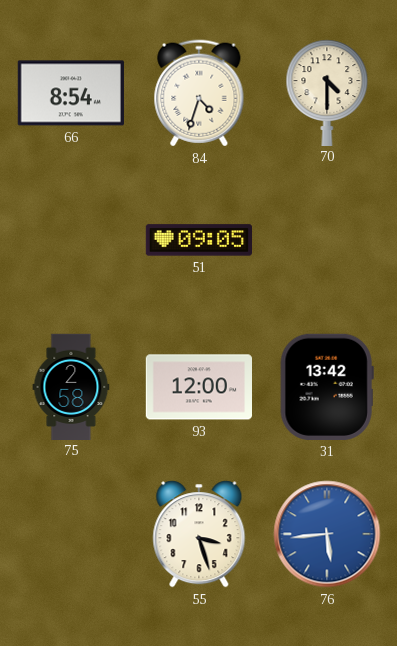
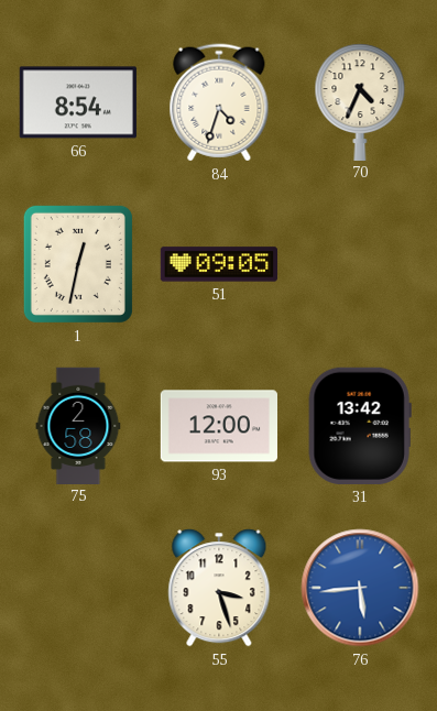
70: 4:30 -> 4:34
1: none -> 12:32
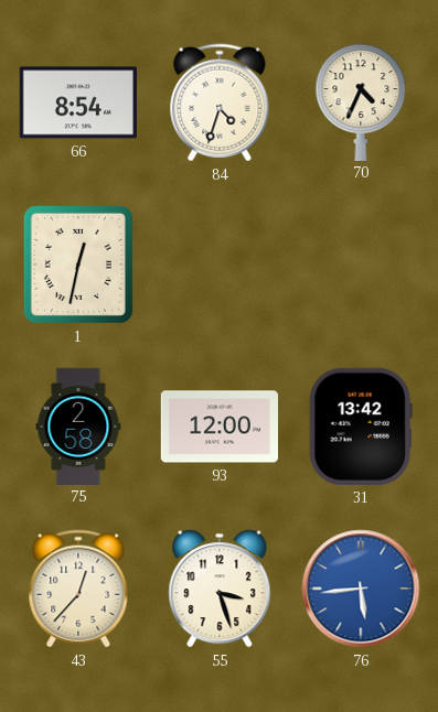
51: 09:05 -> none
43: none -> 12:37
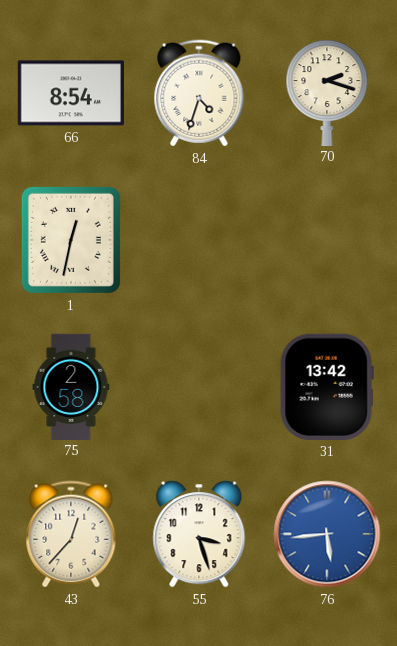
70: 4:34 -> 2:18
93: 12:00 -> none
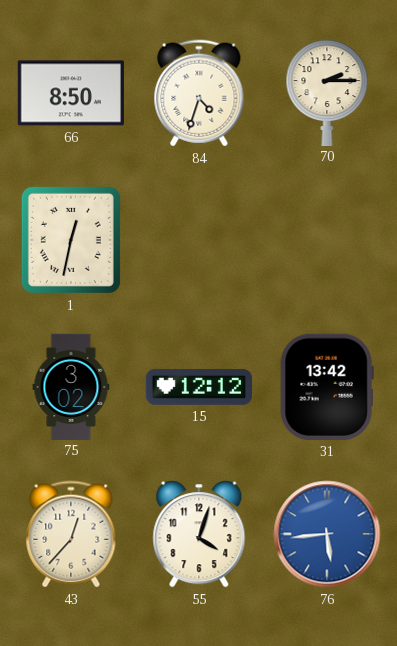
66: 8:54 -> 8:50
70: 2:18 -> 2:15
75: 2:58 -> 3:02
15: none -> 12:12
55: 3:27 -> 4:03
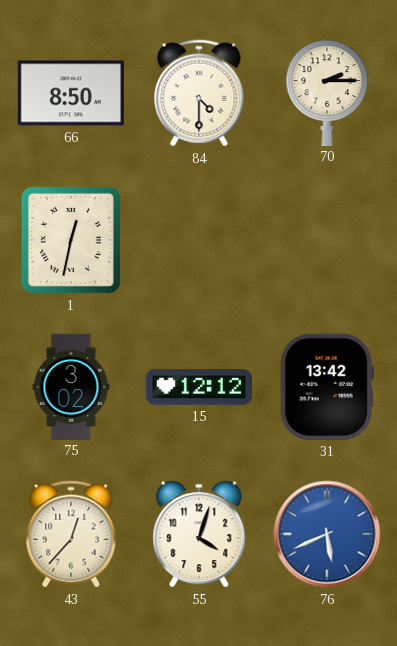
84: 4:33 -> 4:30
76: 5:44 -> 5:41
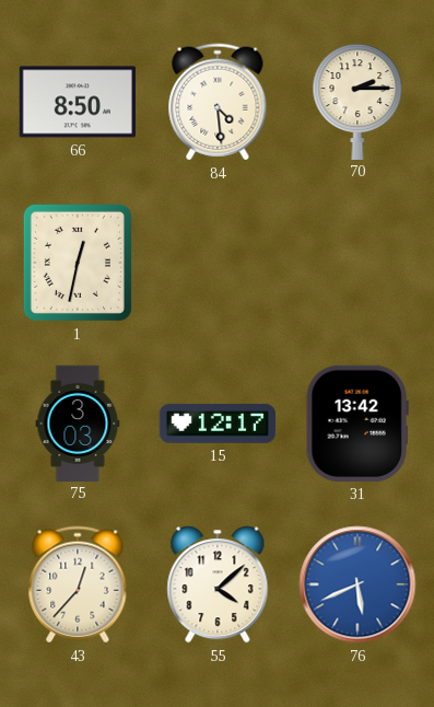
84: 4:30 -> 4:29
75: 3:02 -> 3:03
15: 12:12 -> 12:17
55: 4:03 -> 4:08
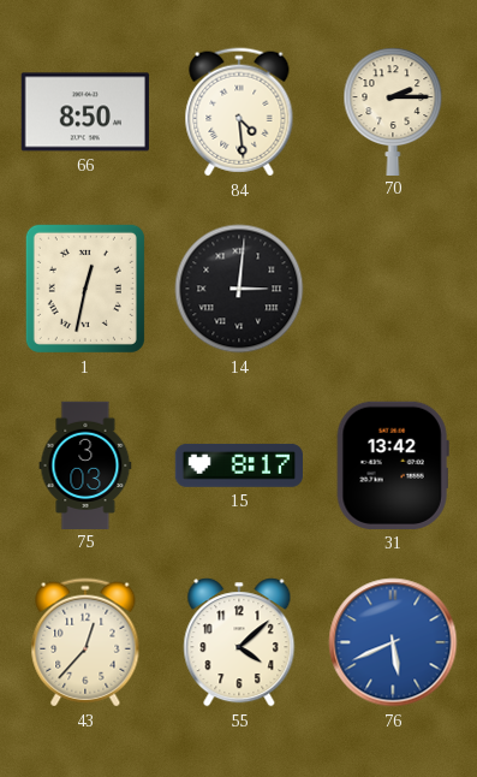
14: none -> 3:01
15: 12:17 -> 8:17
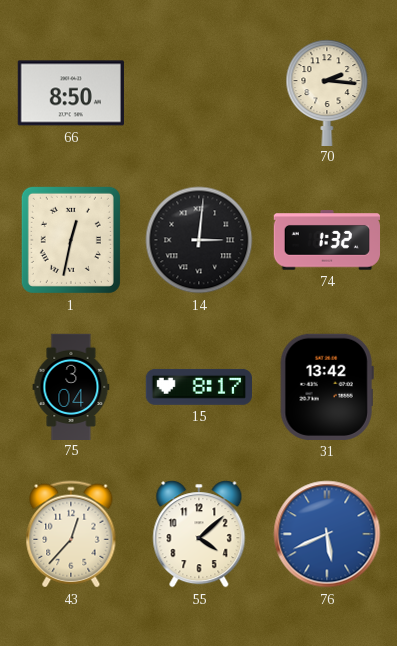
84: 4:29 -> none
70: 2:15 -> 2:16
74: none -> 1:32
75: 3:03 -> 3:04
